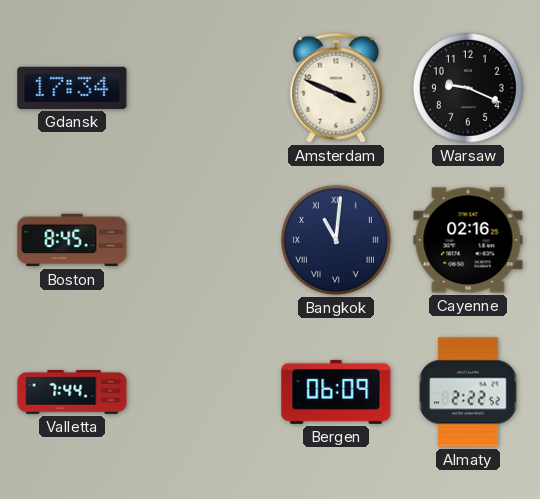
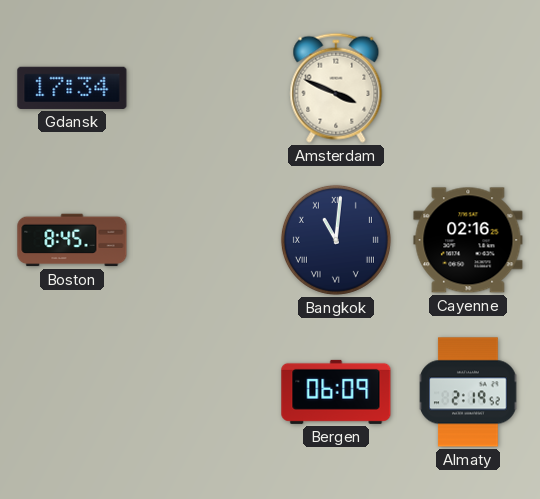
Warsaw: 9:19 -> none
Valletta: 7:44 -> none
Almaty: 2:22 -> 2:19
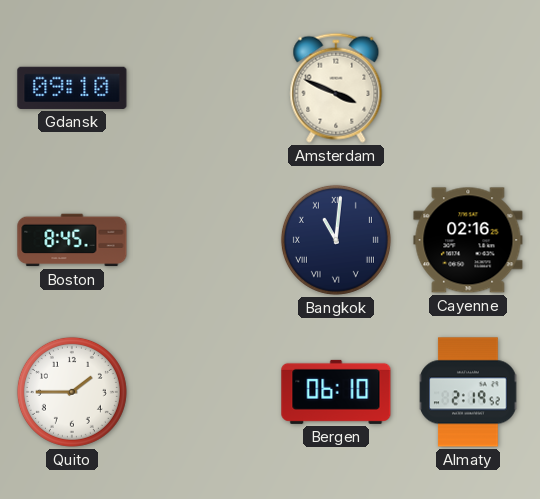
Gdansk: 17:34 -> 09:10
Quito: none -> 1:45
Bergen: 06:09 -> 06:10
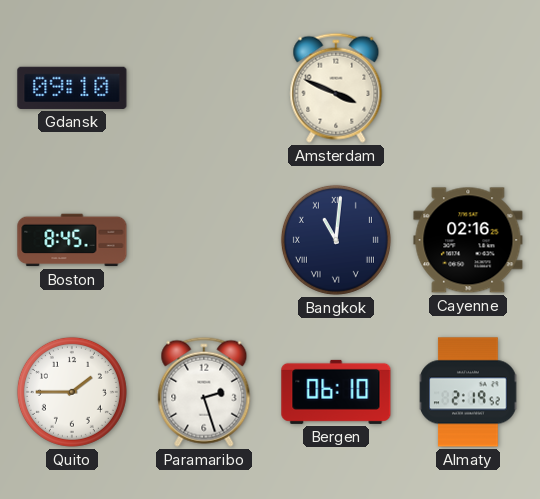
Paramaribo: none -> 2:27
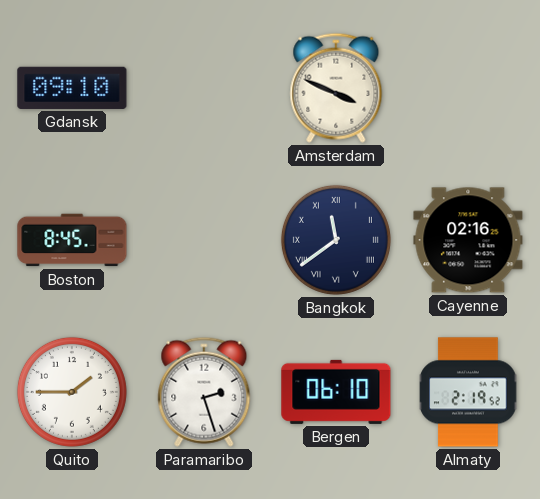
Bangkok: 11:01 -> 11:39
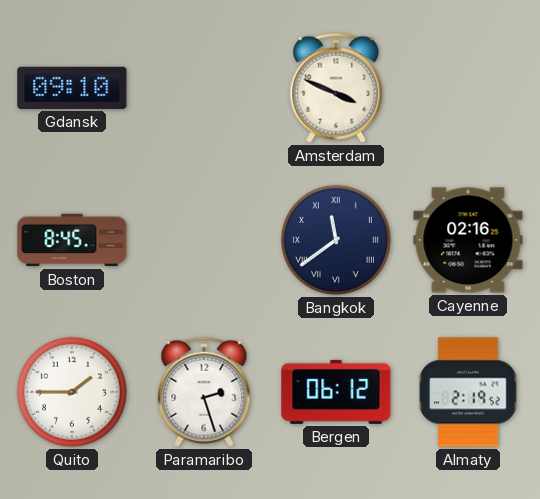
Bergen: 06:10 -> 06:12
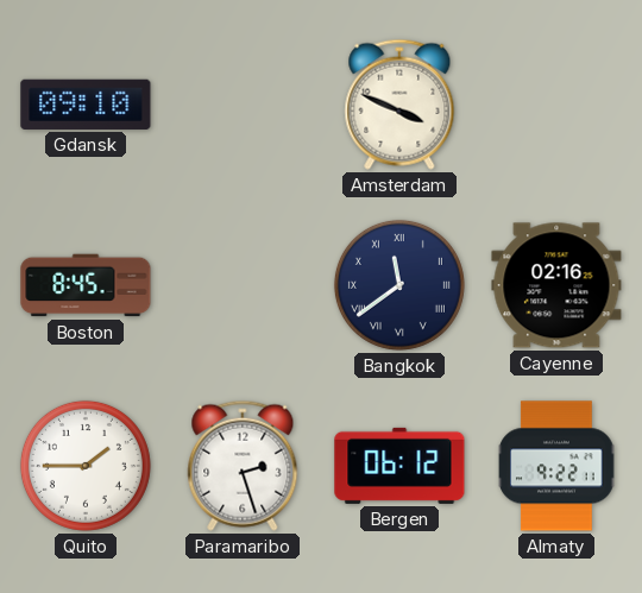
Almaty: 2:19 -> 9:22
